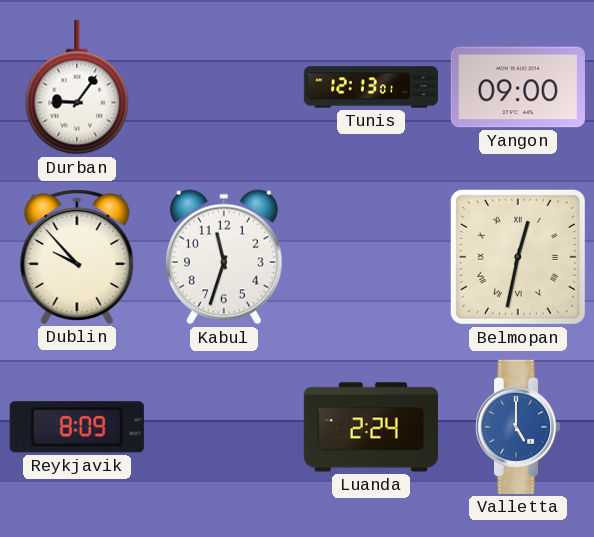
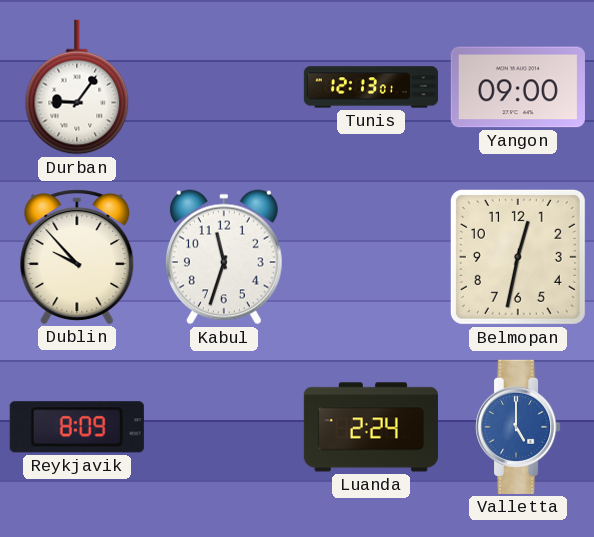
Belmopan numerals: Roman -> Arabic
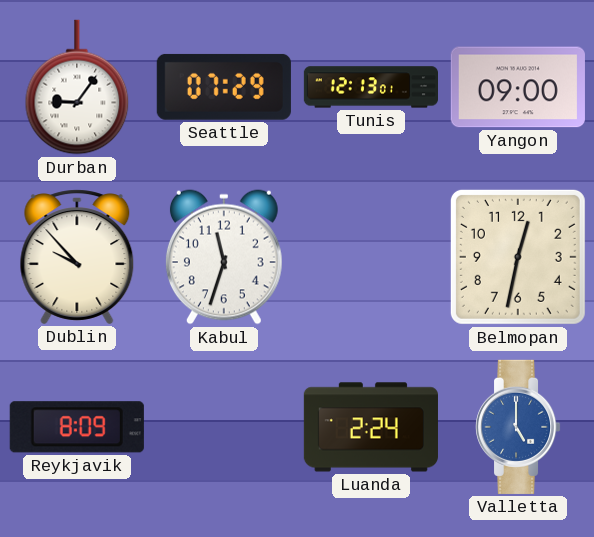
Seattle: none -> 07:29
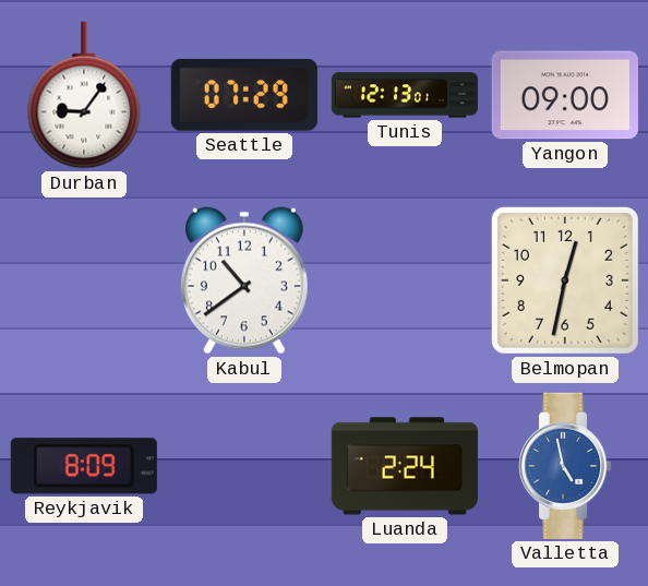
Dublin: 9:53 -> none
Kabul: 11:33 -> 10:39
Valletta: 5:00 -> 4:58
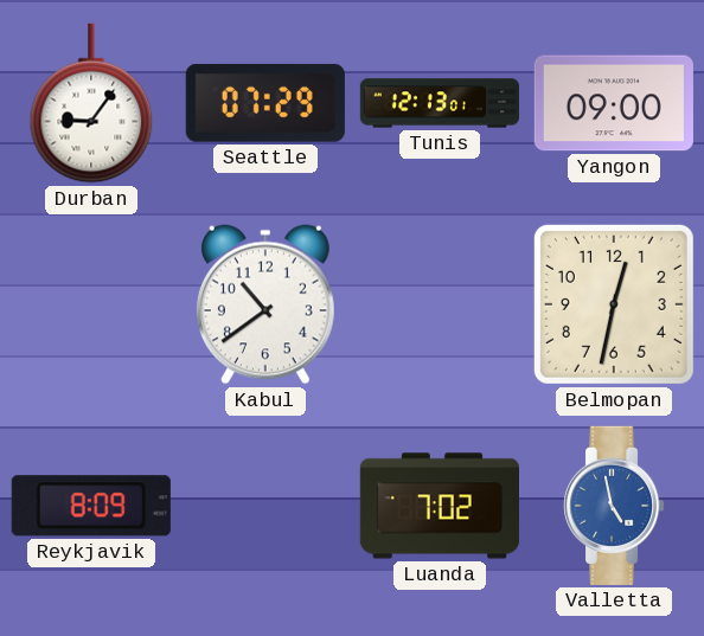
Luanda: 2:24 -> 7:02
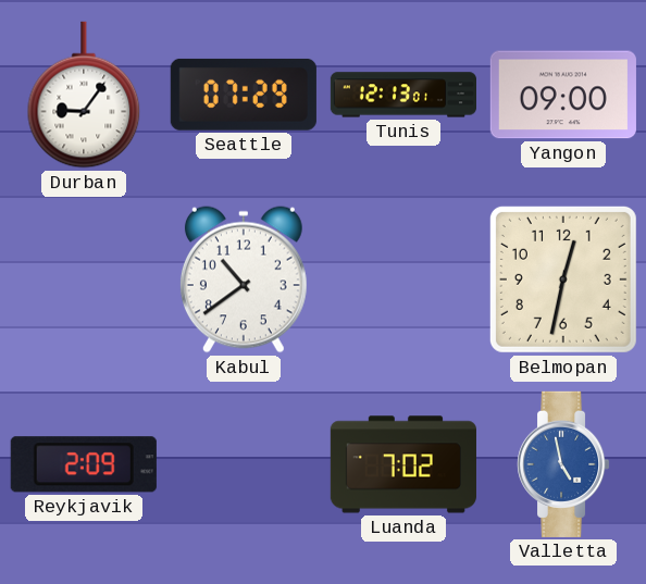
Reykjavik: 8:09 -> 2:09
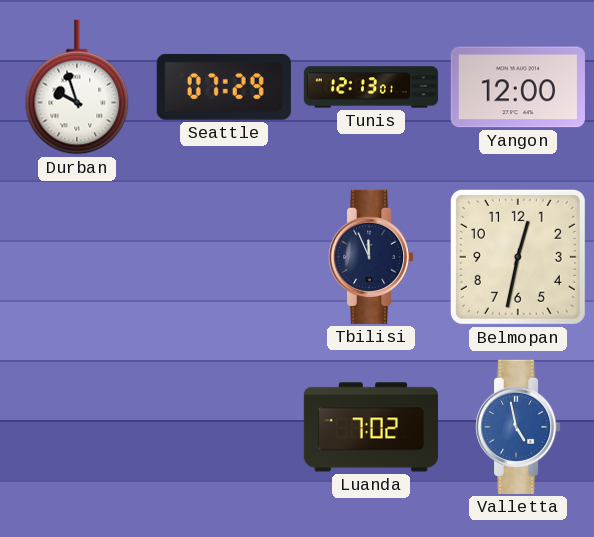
Durban: 9:06 -> 9:57
Yangon: 09:00 -> 12:00
Kabul: 10:39 -> none
Tbilisi: none -> 11:56
Reykjavik: 2:09 -> none
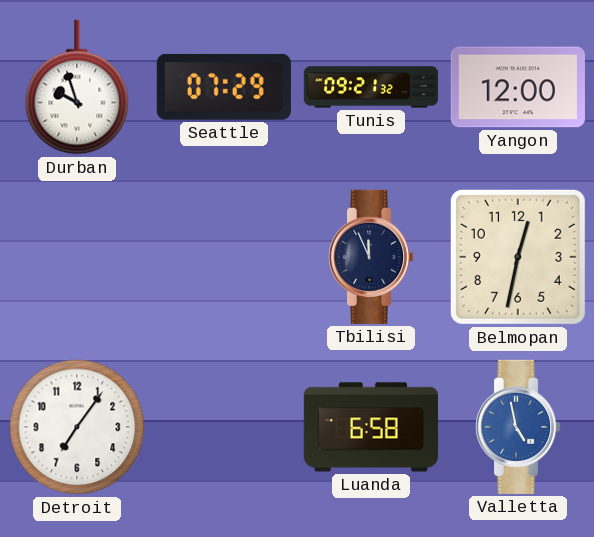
Tunis: 12:13 -> 09:21
Detroit: none -> 7:06
Luanda: 7:02 -> 6:58
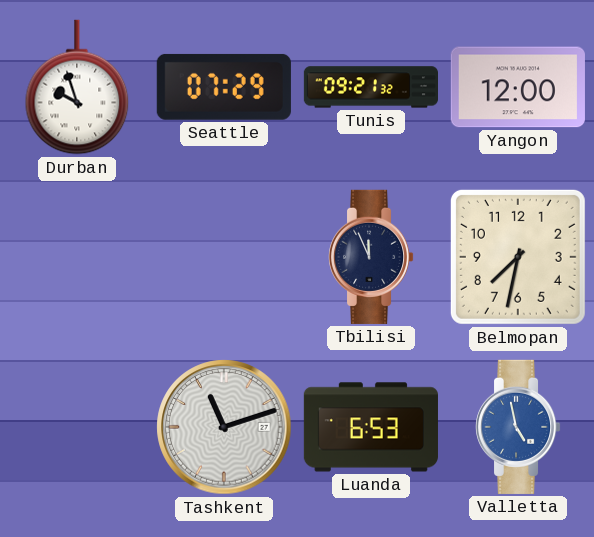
Belmopan: 12:32 -> 7:32
Detroit: 7:06 -> none
Tashkent: none -> 11:12
Luanda: 6:58 -> 6:53
